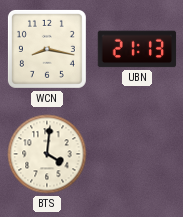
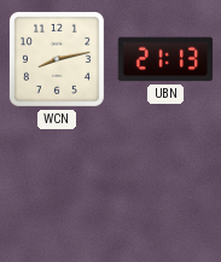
WCN: 8:17 -> 8:13
BTS: 4:01 -> none
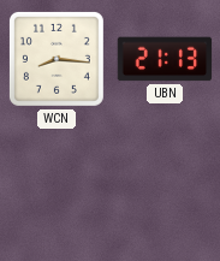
WCN: 8:13 -> 8:16
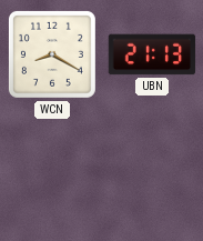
WCN: 8:16 -> 8:20
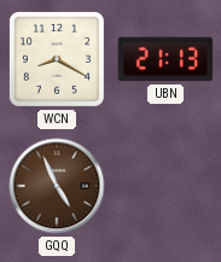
GQQ: none -> 4:56
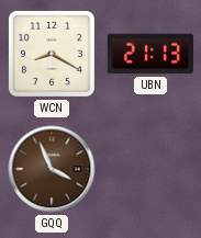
GQQ: 4:56 -> 3:56
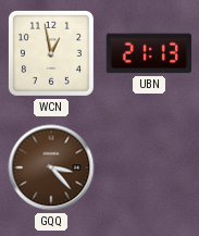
WCN: 8:20 -> 12:58
GQQ: 3:56 -> 3:23
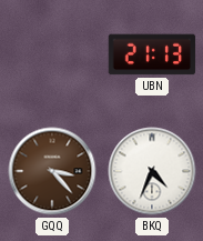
WCN: 12:58 -> none
BKQ: none -> 4:34
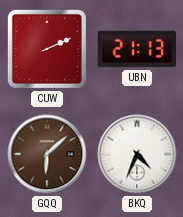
CUW: none -> 2:11
GQQ: 3:23 -> 6:08
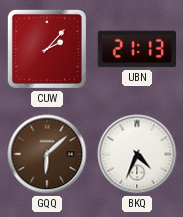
CUW: 2:11 -> 2:07
